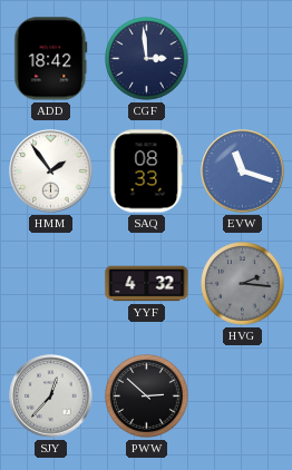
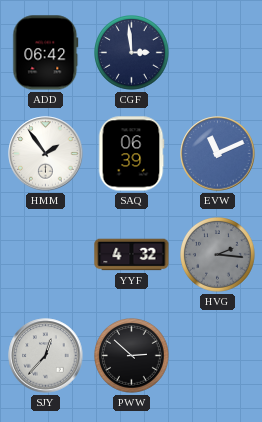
ADD: 18:42 -> 06:42
SAQ: 08:33 -> 06:39
EVW: 11:18 -> 11:11
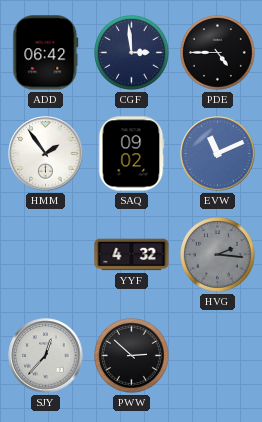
PDE: none -> 4:45
SAQ: 06:39 -> 09:02
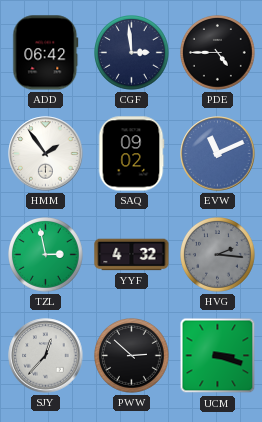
TZL: none -> 2:58
UCM: none -> 3:18
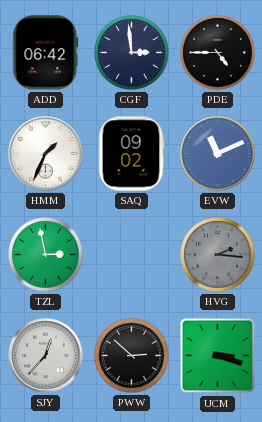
HMM: 1:54 -> 1:34
YYF: 4:32 -> none
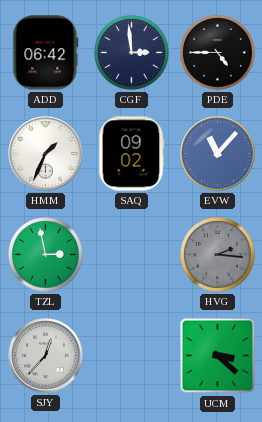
EVW: 11:11 -> 11:07
PWW: 2:52 -> none
UCM: 3:18 -> 3:22
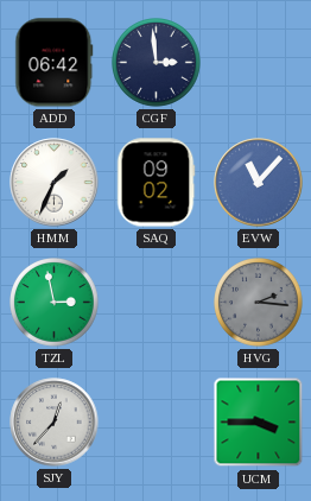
PDE: 4:45 -> none
UCM: 3:22 -> 3:45
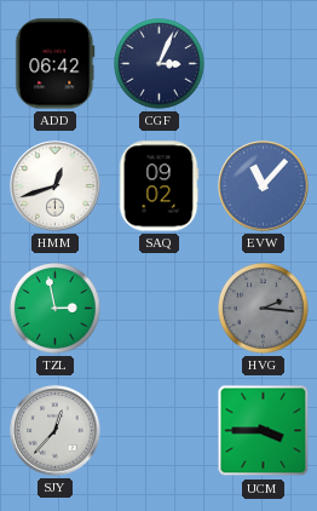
CGF: 2:59 -> 3:04
HMM: 1:34 -> 12:42
